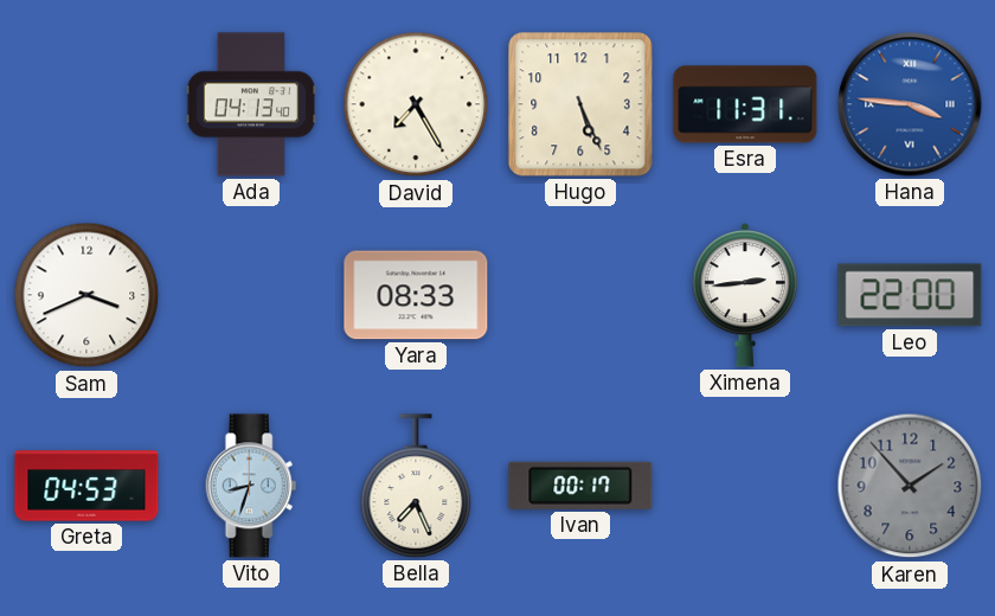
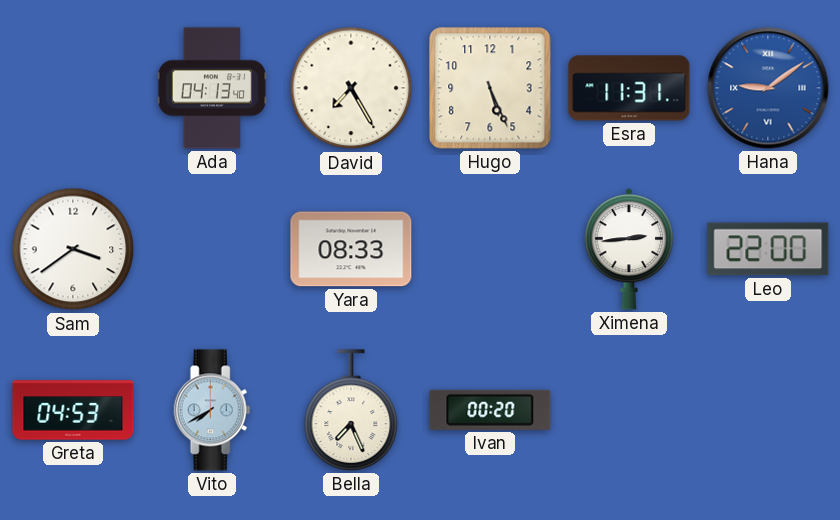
Hana: 3:46 -> 9:09
Sam: 3:41 -> 3:39
Vito: 8:33 -> 7:40
Ivan: 00:17 -> 00:20
Karen: 1:53 -> none
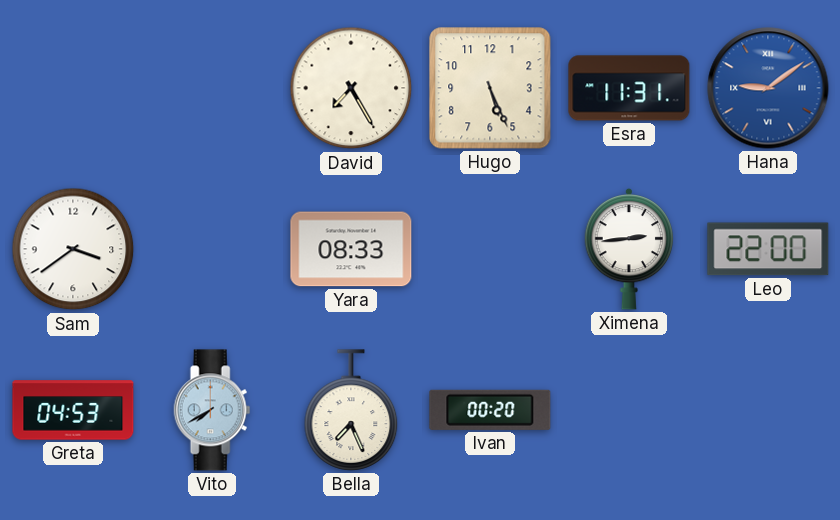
Ada: 04:13 -> none
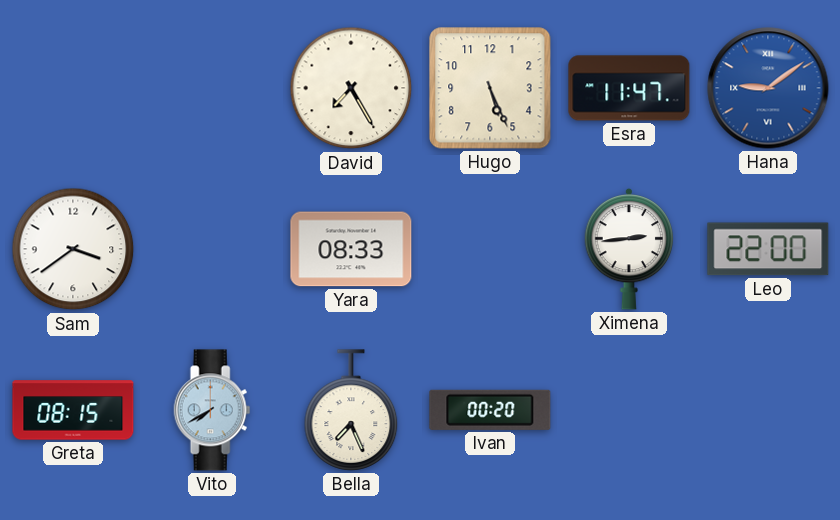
Esra: 11:31 -> 11:47
Greta: 04:53 -> 08:15
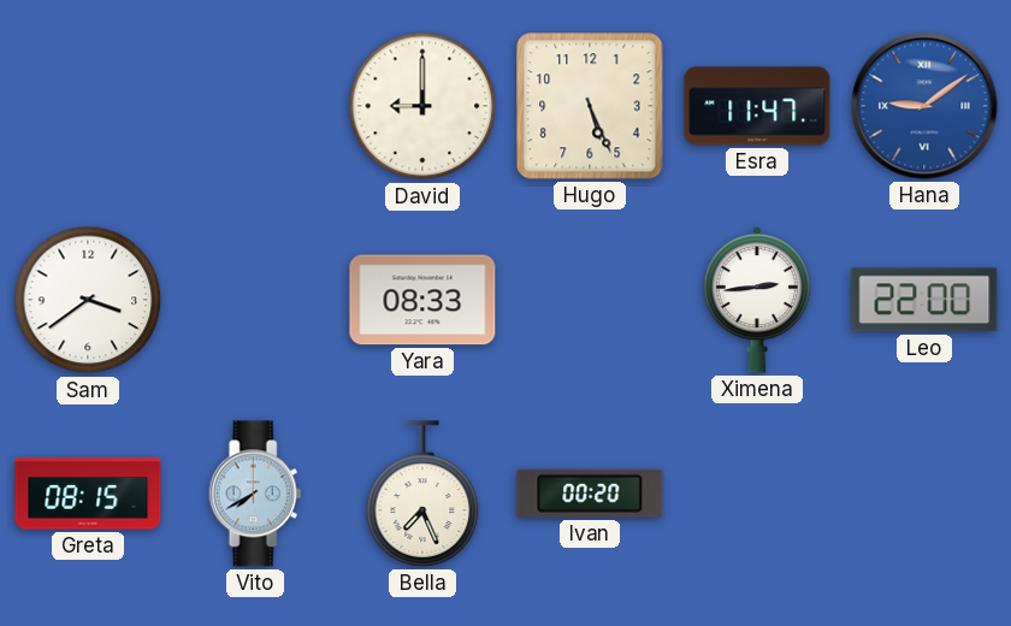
David: 7:25 -> 9:00
